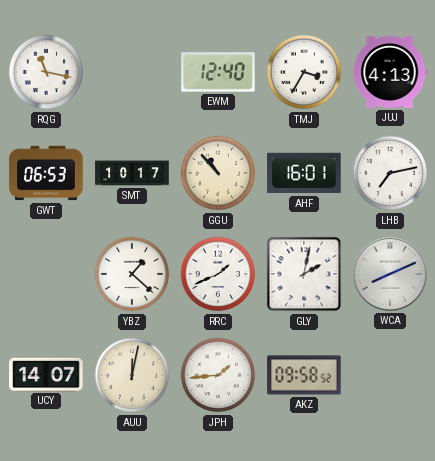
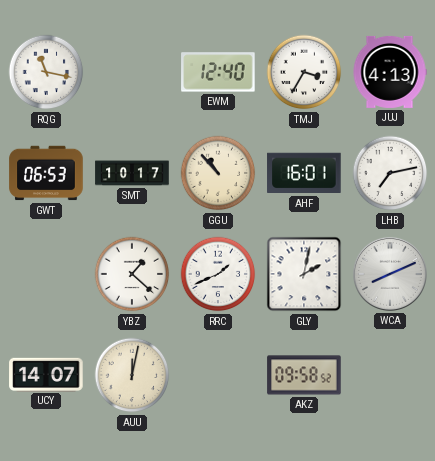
JPH: 1:44 -> none
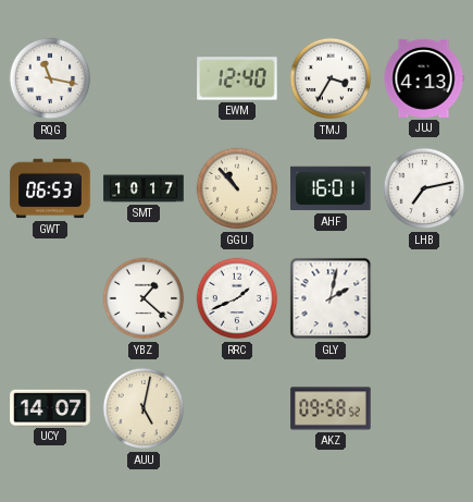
WCA: 8:11 -> none
AUU: 12:02 -> 5:02
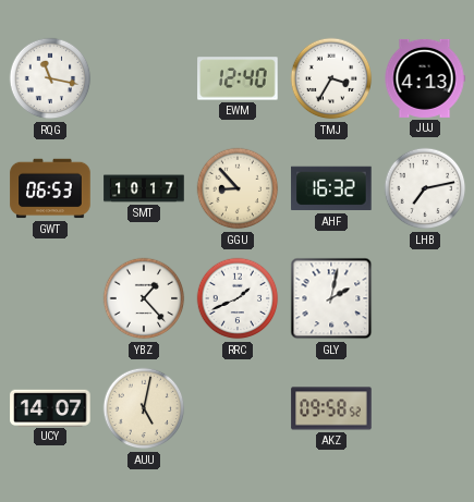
GGU: 10:53 -> 8:53
AHF: 16:01 -> 16:32
YBZ: 1:22 -> 1:23
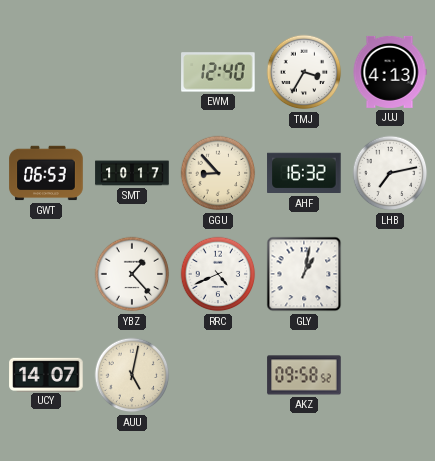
RQG: 11:17 -> none
RRC: 1:41 -> 4:41
GLY: 2:02 -> 1:02
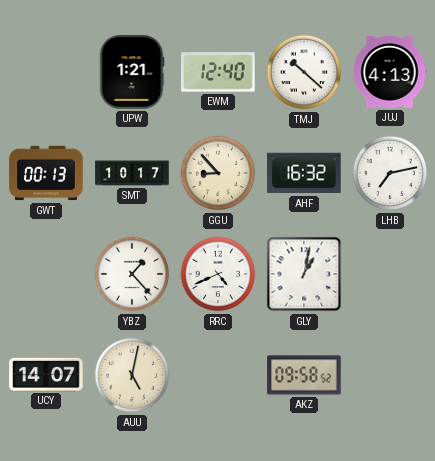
UPW: none -> 1:21
TMJ: 3:35 -> 10:22
GWT: 06:53 -> 00:13
